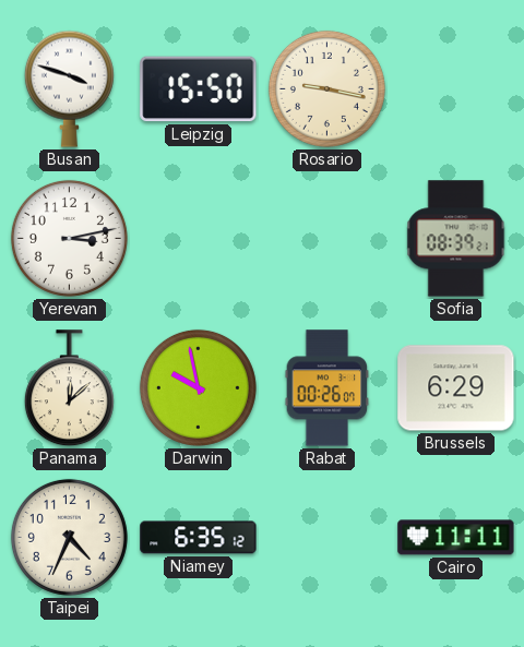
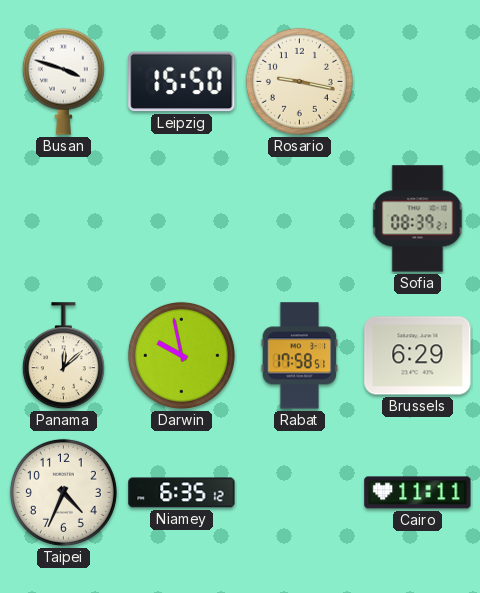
Yerevan: 3:13 -> none
Rabat: 00:26 -> 17:58
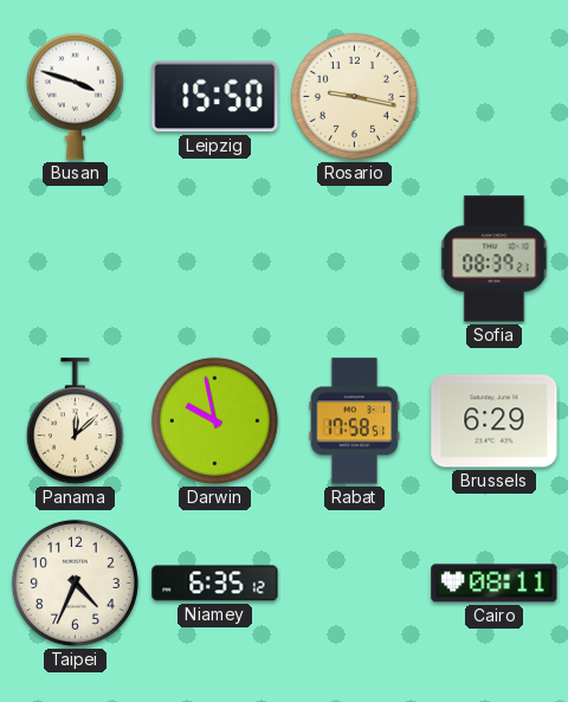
Cairo: 11:11 -> 08:11
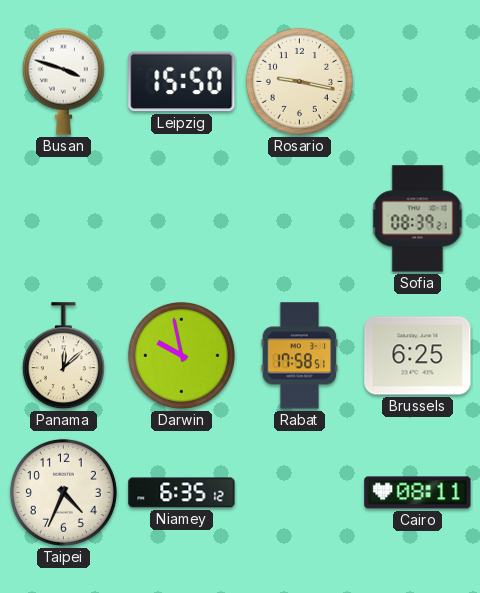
Brussels: 6:29 -> 6:25
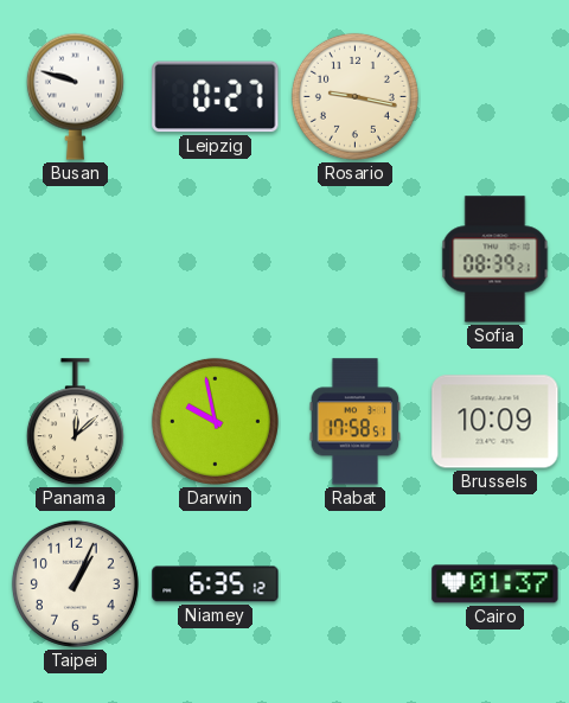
Busan: 3:48 -> 9:48
Leipzig: 15:50 -> 0:27
Brussels: 6:25 -> 10:09
Taipei: 4:34 -> 1:04
Cairo: 08:11 -> 01:37
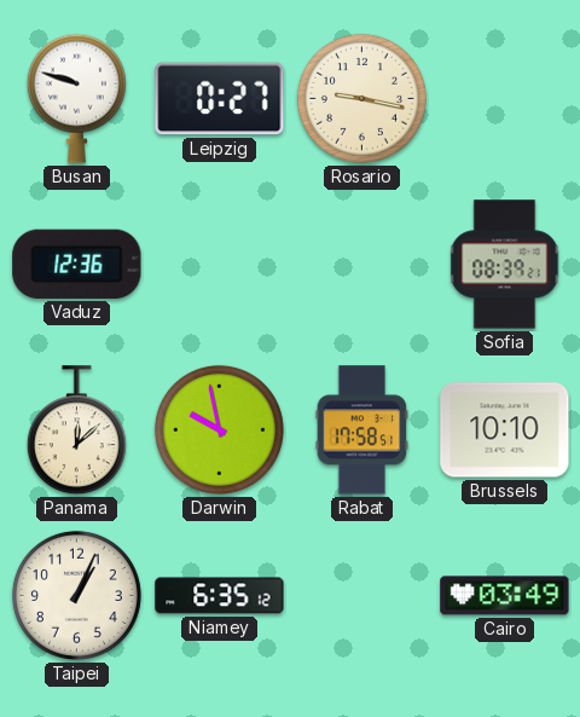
Vaduz: none -> 12:36
Brussels: 10:09 -> 10:10
Cairo: 01:37 -> 03:49
